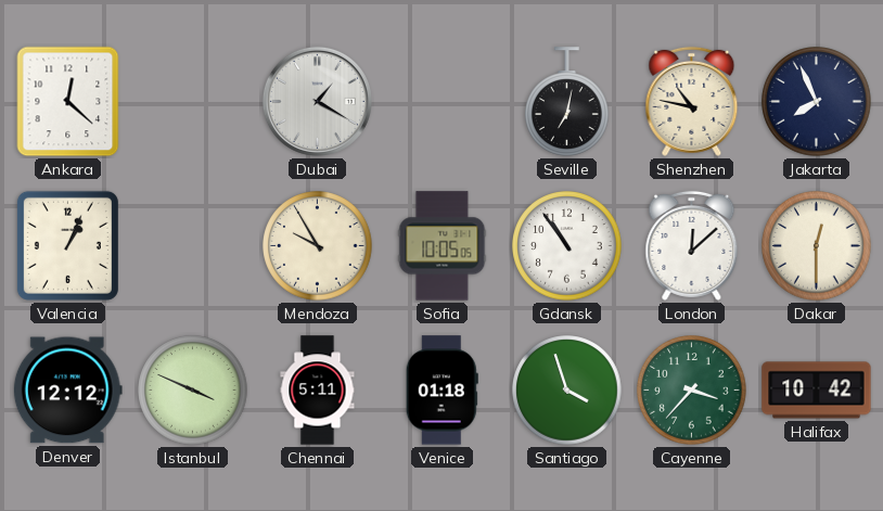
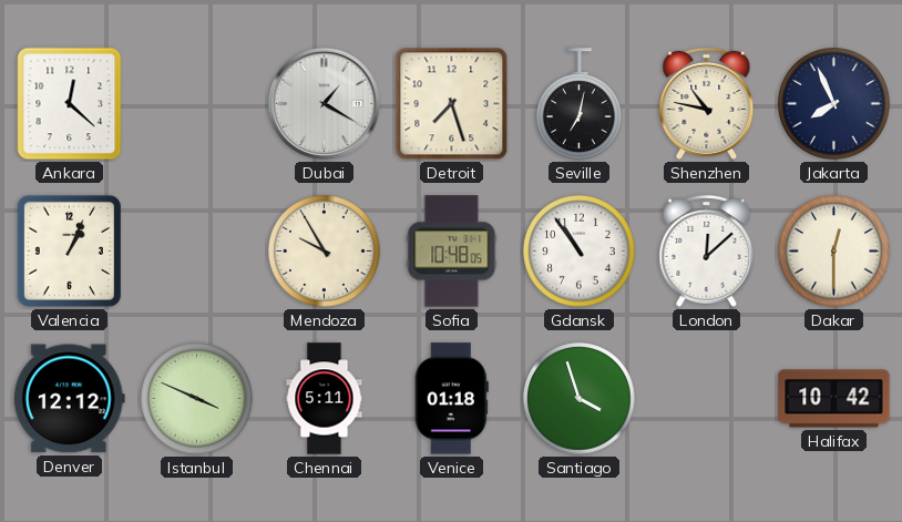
Detroit: none -> 7:27
Sofia: 10:05 -> 10:48
Cayenne: 3:37 -> none
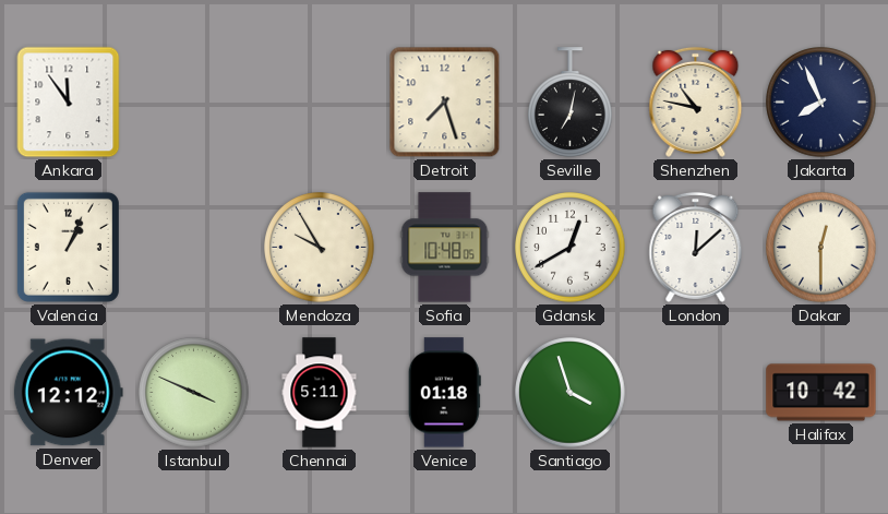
Ankara: 12:22 -> 11:54
Dubai: 1:20 -> none
Gdansk: 10:54 -> 12:40
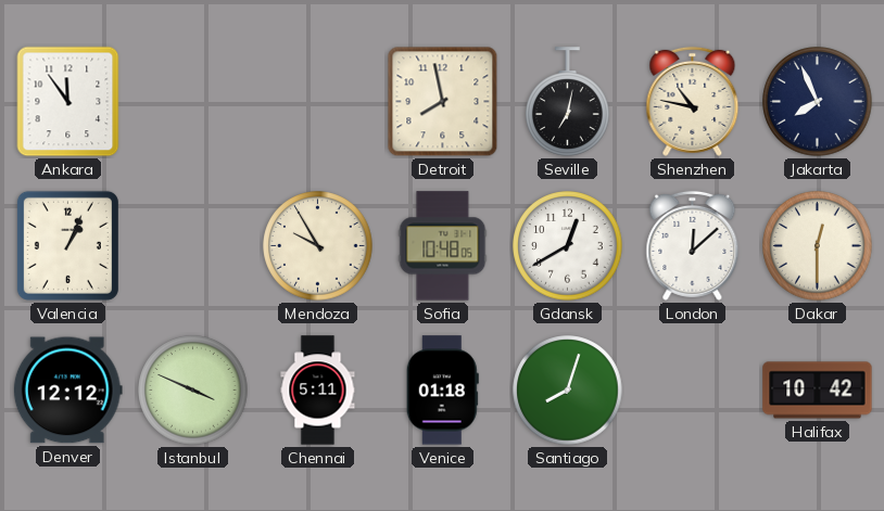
Detroit: 7:27 -> 7:58
Santiago: 3:57 -> 8:03
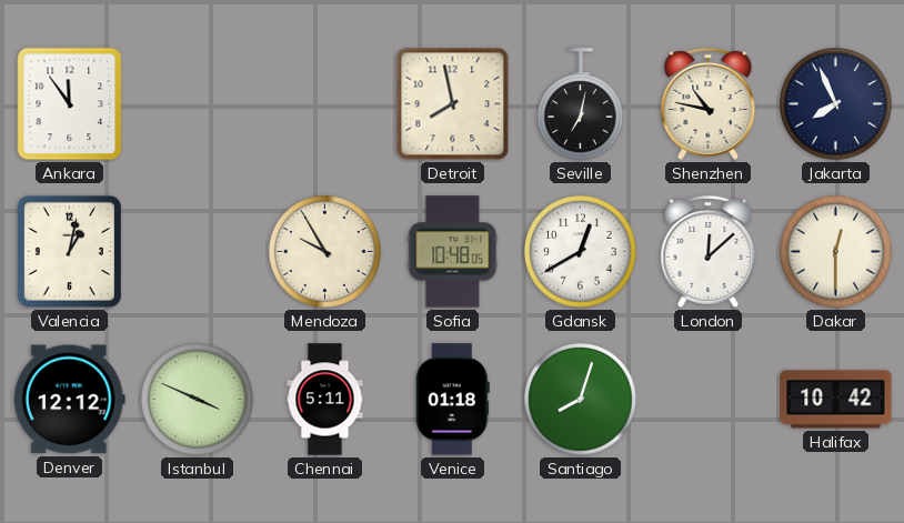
Valencia: 1:04 -> 1:02
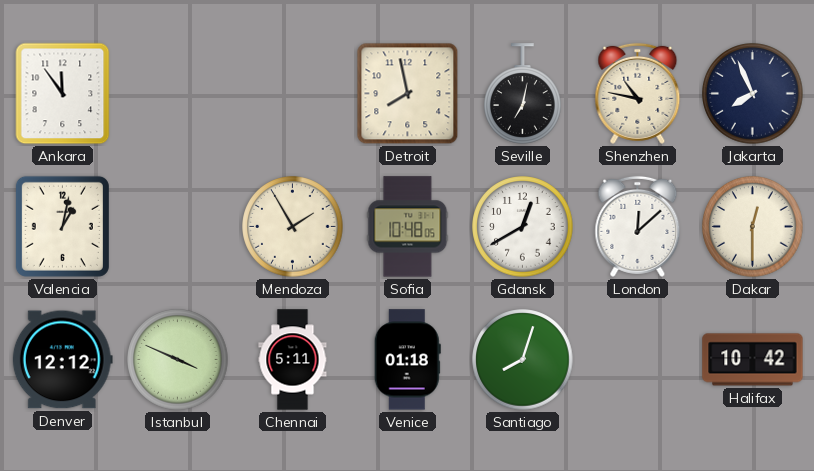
Mendoza: 9:55 -> 1:55
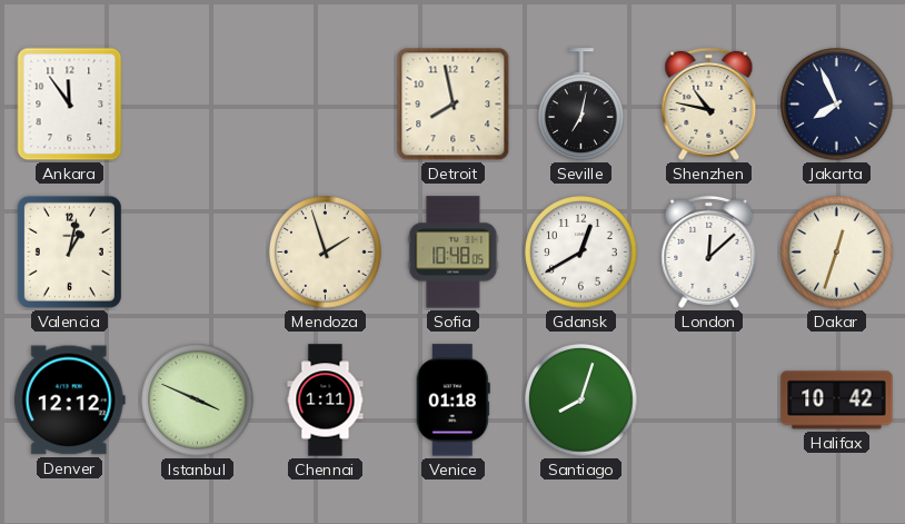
Mendoza: 1:55 -> 1:57
Dakar: 12:30 -> 12:33
Chennai: 5:11 -> 1:11
